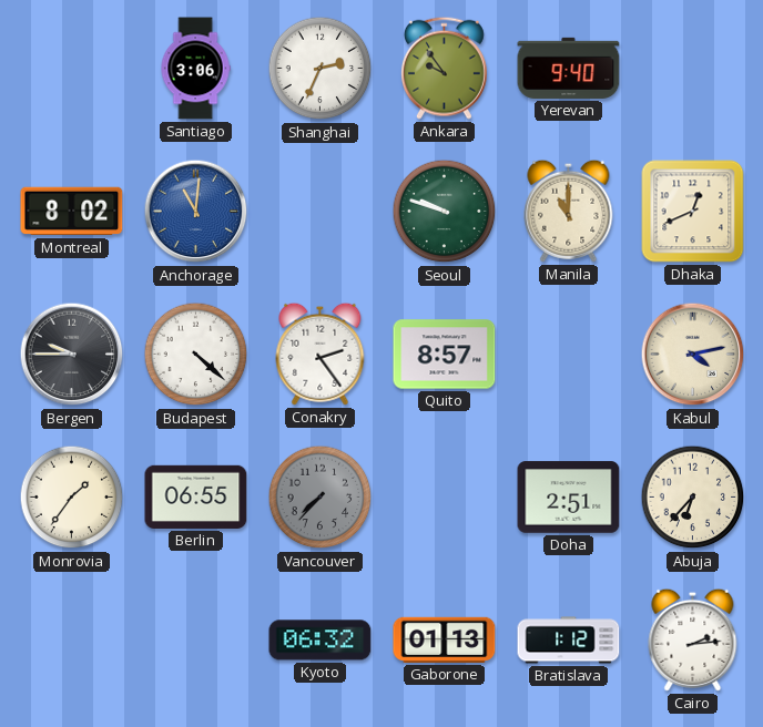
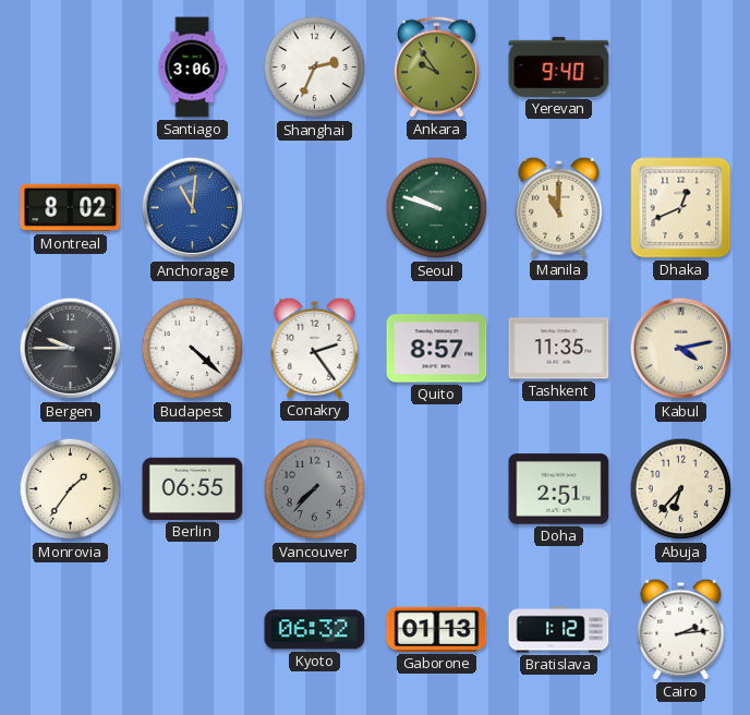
Tashkent: none -> 11:35
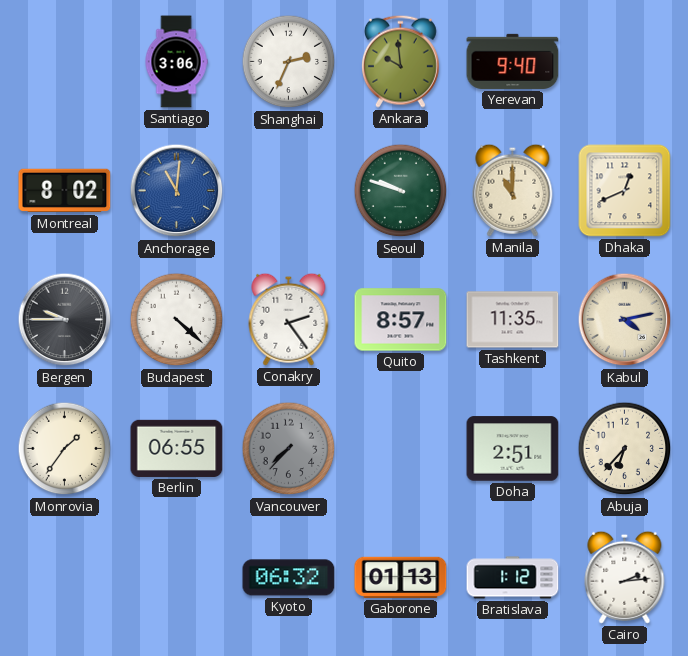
Ankara: 9:54 -> 9:59
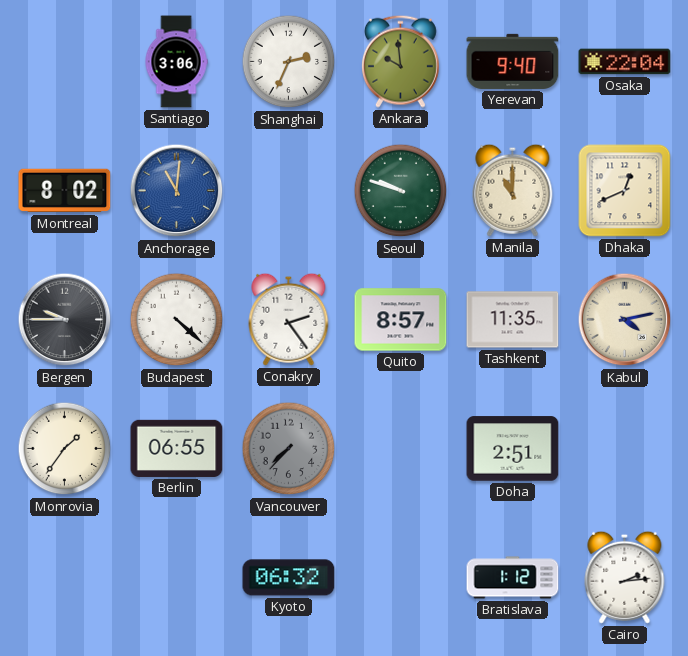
Osaka: none -> 22:04
Abuja: 6:37 -> none
Gaborone: 01:13 -> none
